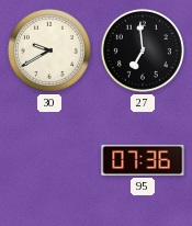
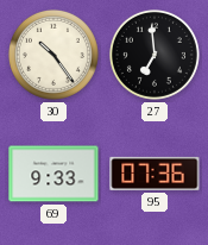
30: 9:40 -> 10:24
69: none -> 9:33
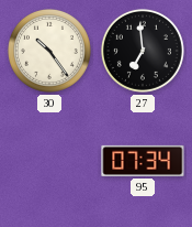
69: 9:33 -> none
95: 07:36 -> 07:34
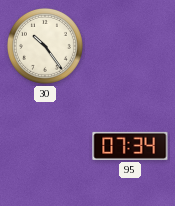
27: 6:59 -> none
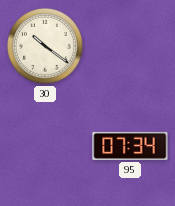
30: 10:24 -> 10:21
